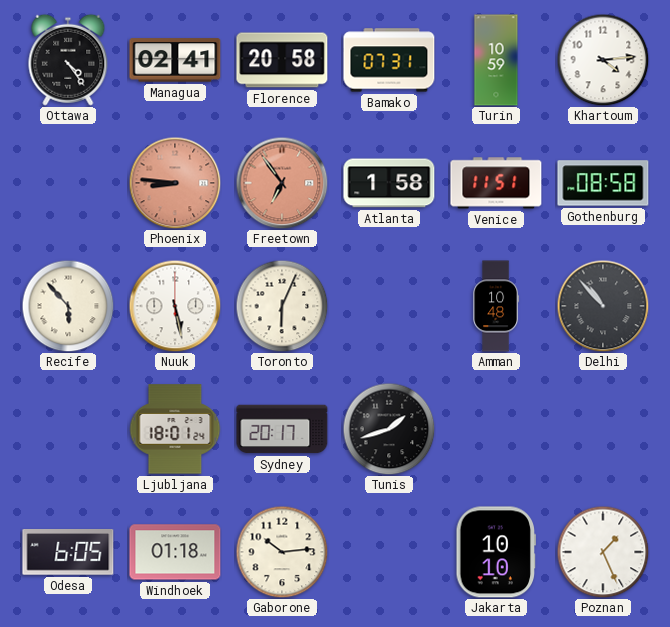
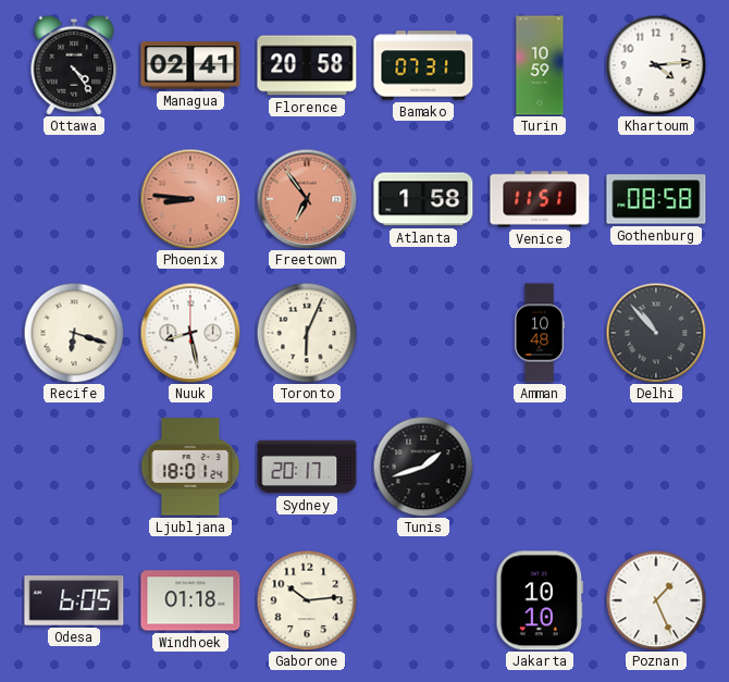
Recife: 5:53 -> 6:18
Nuuk: 5:28 -> 8:28
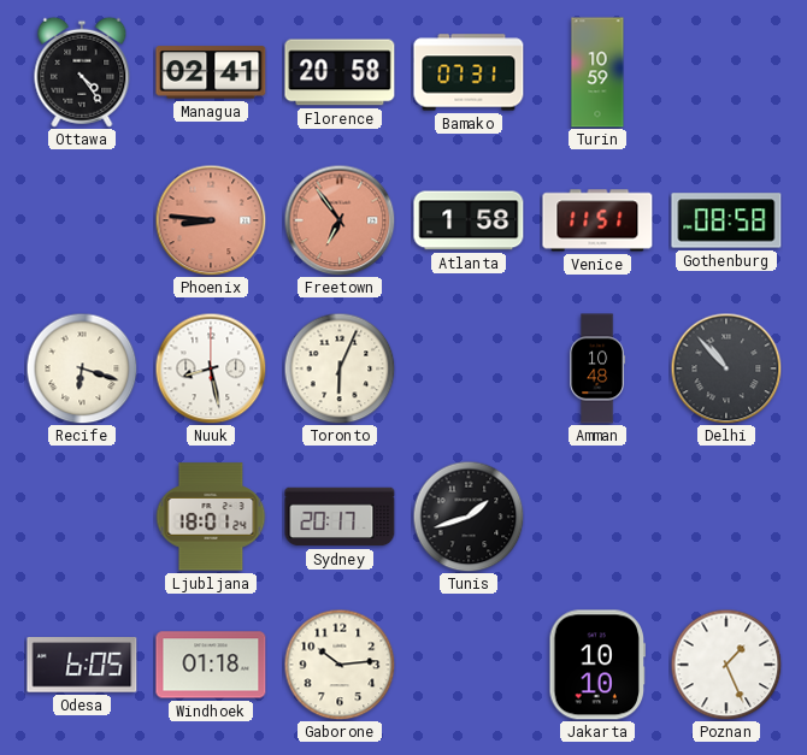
Khartoum: 4:14 -> none
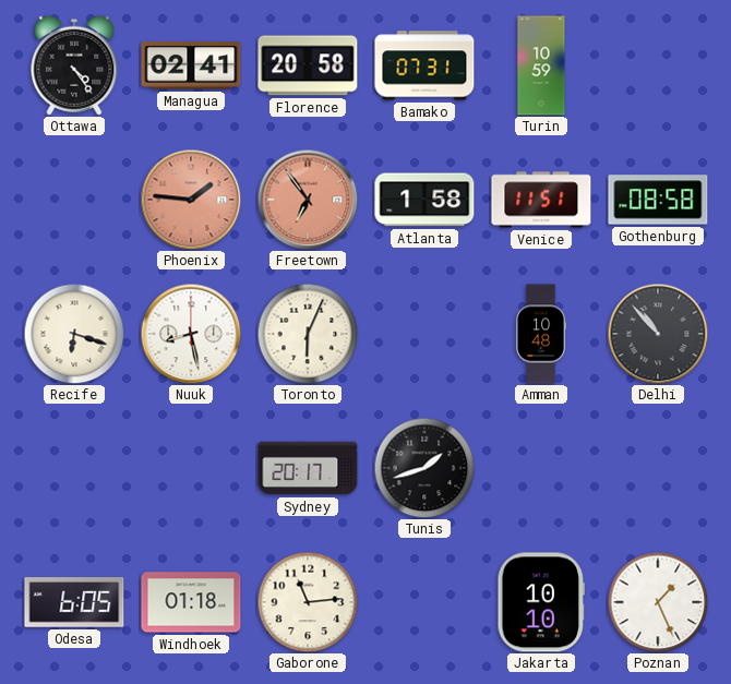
Phoenix: 8:46 -> 1:46
Ljubljana: 18:01 -> none
Gaborone: 10:14 -> 11:14
